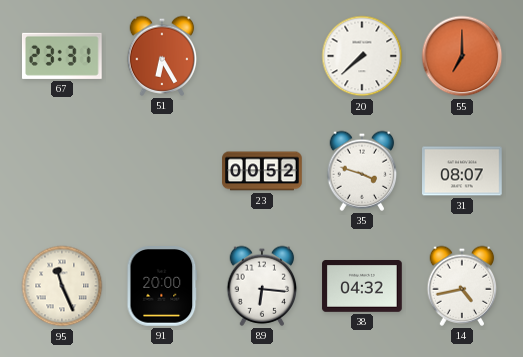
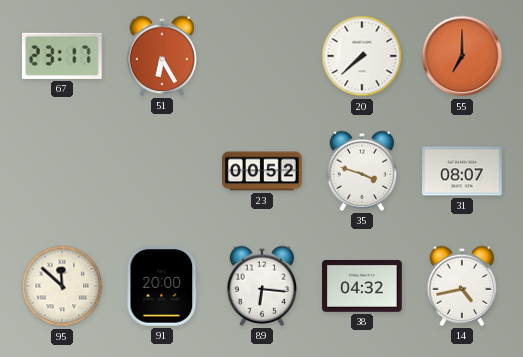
67: 23:31 -> 23:17
95: 11:26 -> 11:52
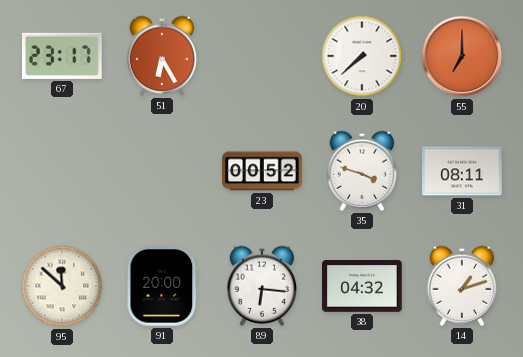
31: 08:07 -> 08:11
14: 4:43 -> 1:12
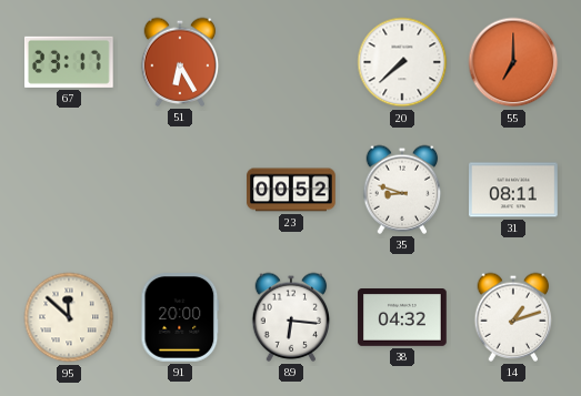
35: 3:48 -> 8:48
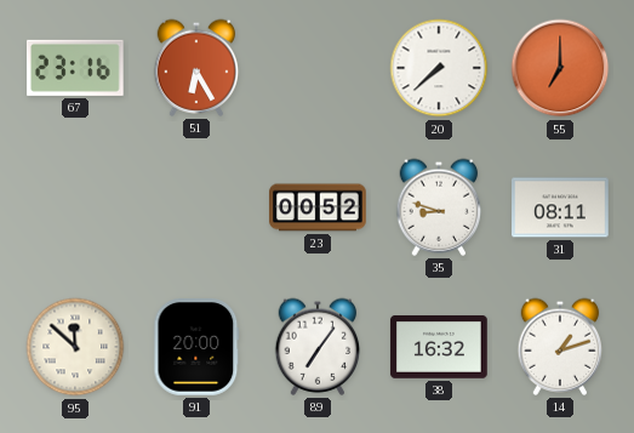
67: 23:17 -> 23:16
89: 6:16 -> 7:06
38: 04:32 -> 16:32
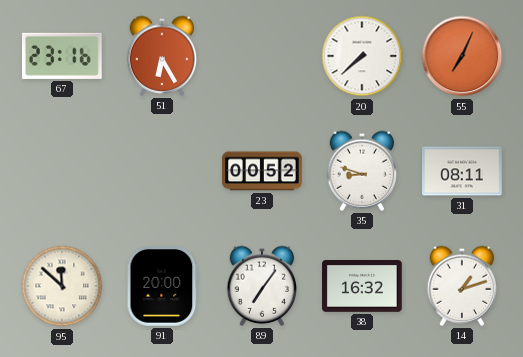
55: 7:00 -> 7:04
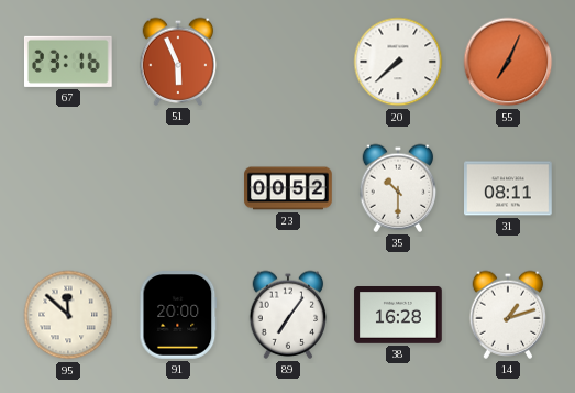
51: 6:25 -> 5:56
35: 8:48 -> 10:30
38: 16:32 -> 16:28
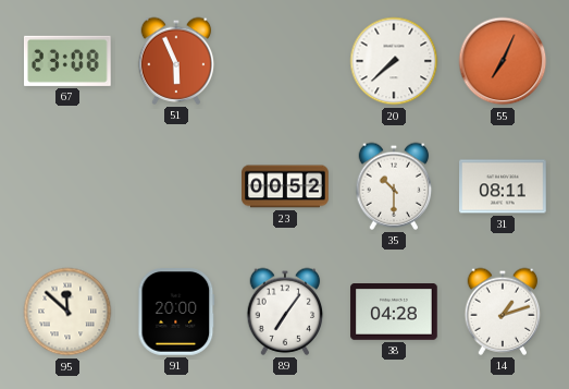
67: 23:16 -> 23:08
38: 16:28 -> 04:28
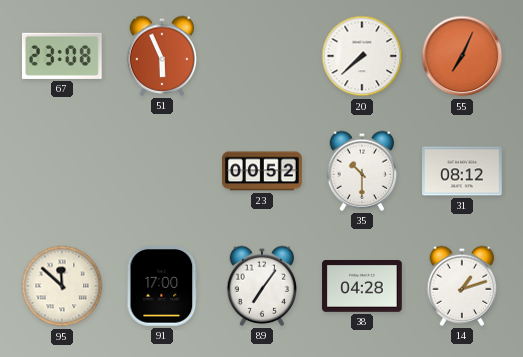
31: 08:11 -> 08:12
91: 20:00 -> 17:00
